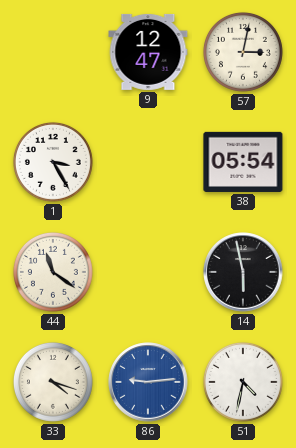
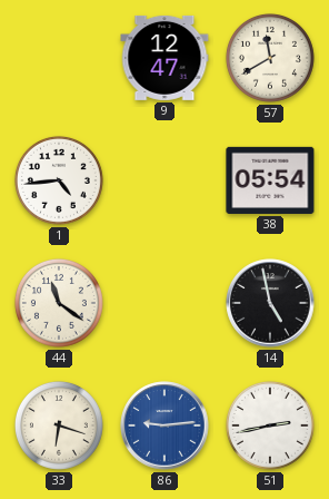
57: 3:02 -> 11:40
1: 3:25 -> 4:44
14: 5:58 -> 4:58
33: 4:18 -> 6:18
51: 4:32 -> 2:43
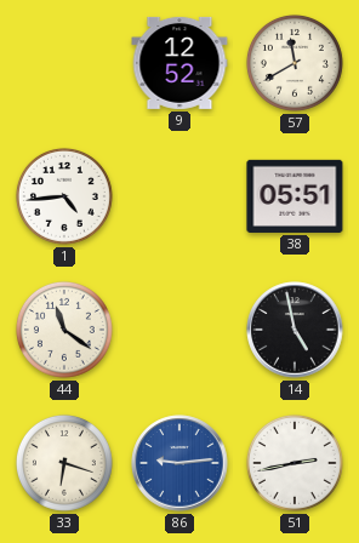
9: 12:47 -> 12:52
38: 05:54 -> 05:51
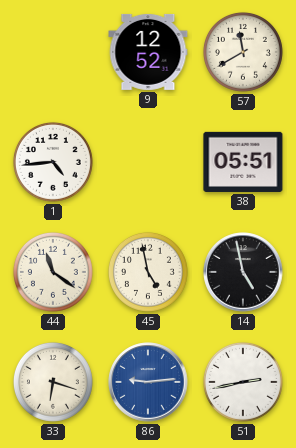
45: none -> 4:58
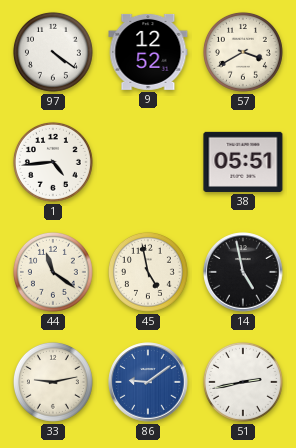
97: none -> 4:21
57: 11:40 -> 3:40
33: 6:18 -> 9:13
86: 9:14 -> 9:09
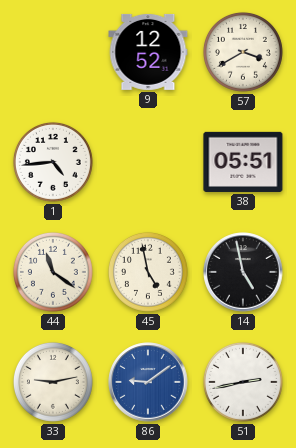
97: 4:21 -> none
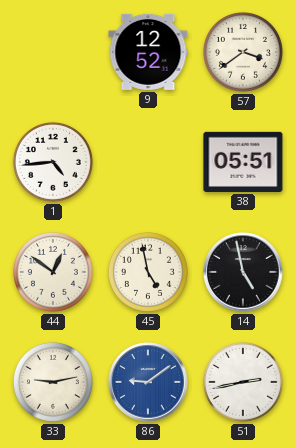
57: 3:40 -> 3:39
44: 11:21 -> 12:51
